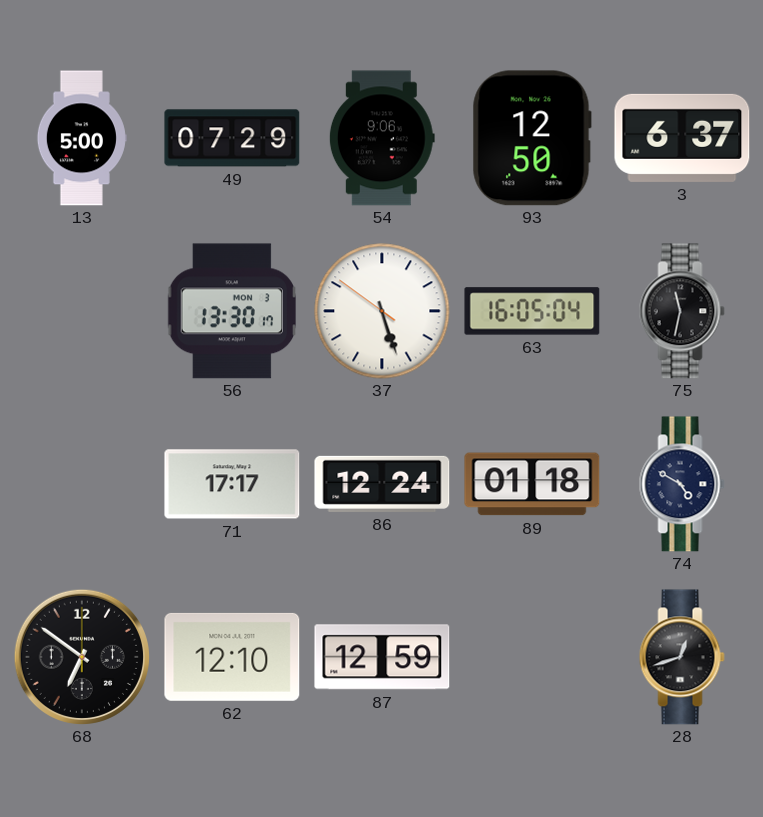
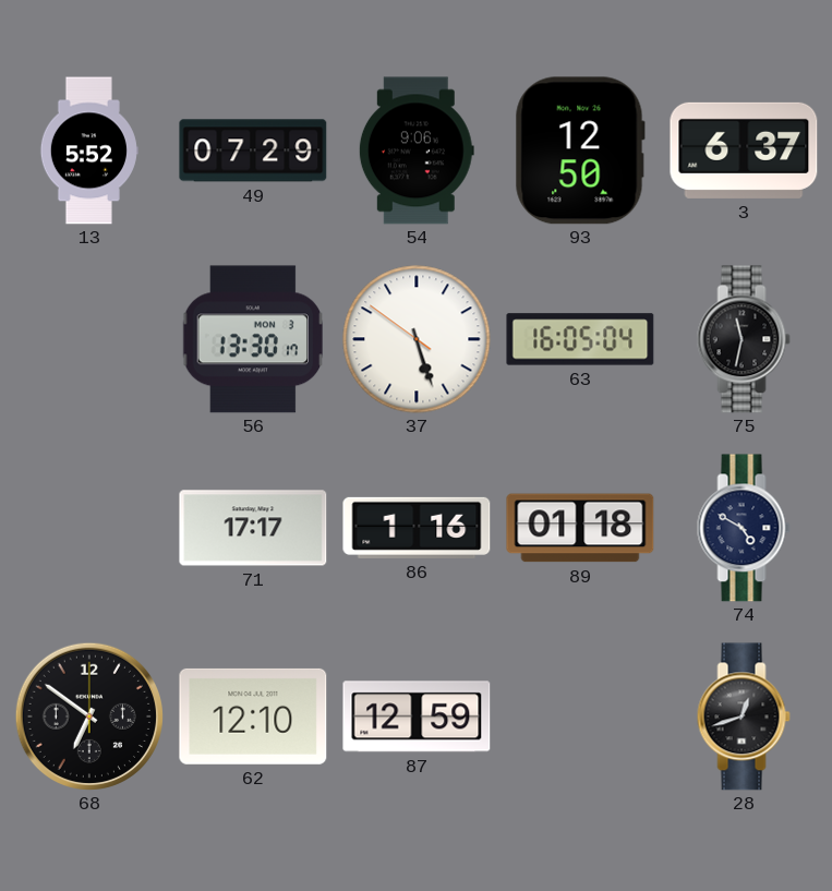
13: 5:00 -> 5:52
86: 12:24 -> 1:16
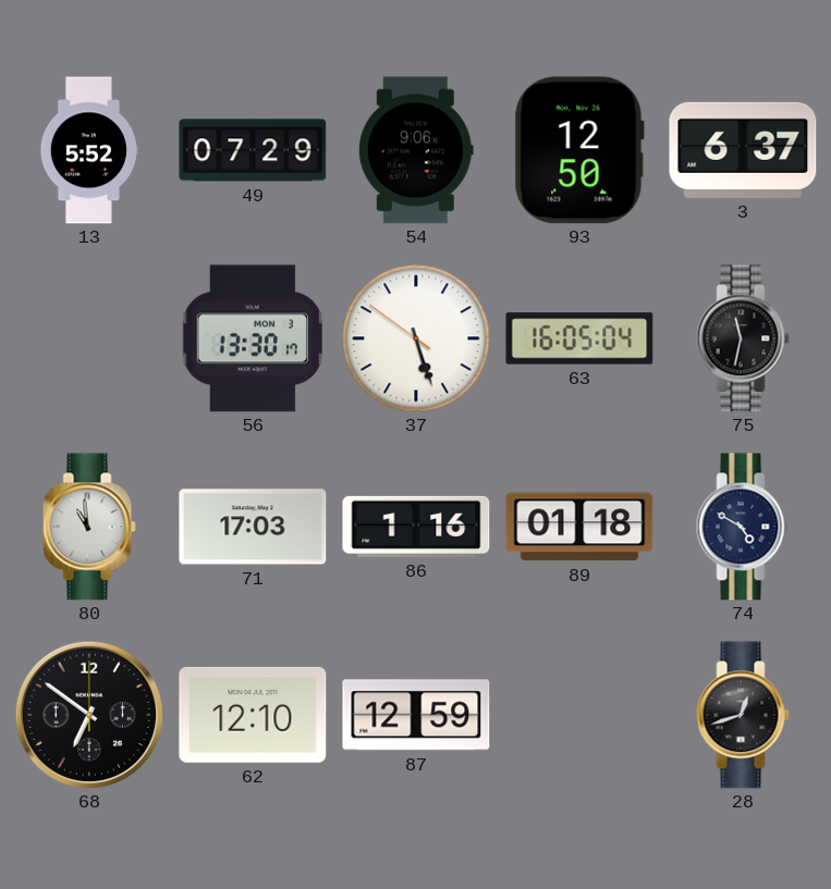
80: none -> 10:59
71: 17:17 -> 17:03
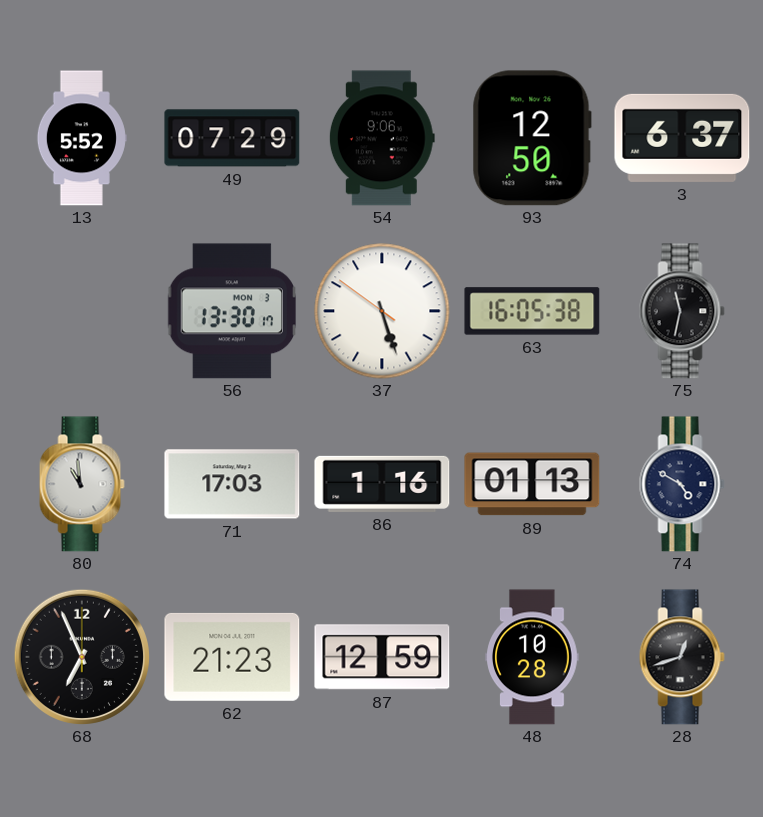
63: 16:05:04 -> 16:05:38
89: 01:18 -> 01:13
68: 6:51 -> 6:56
62: 12:10 -> 21:23
48: none -> 10:28
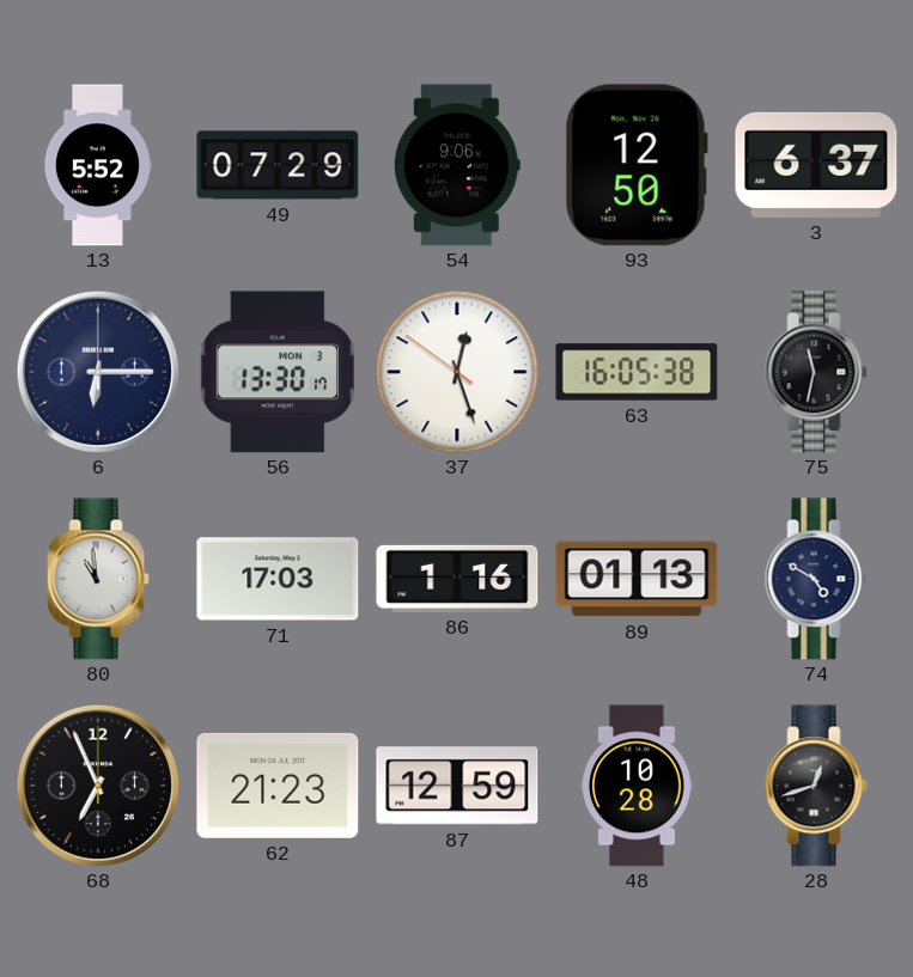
6: none -> 6:15
37: 5:26 -> 12:26
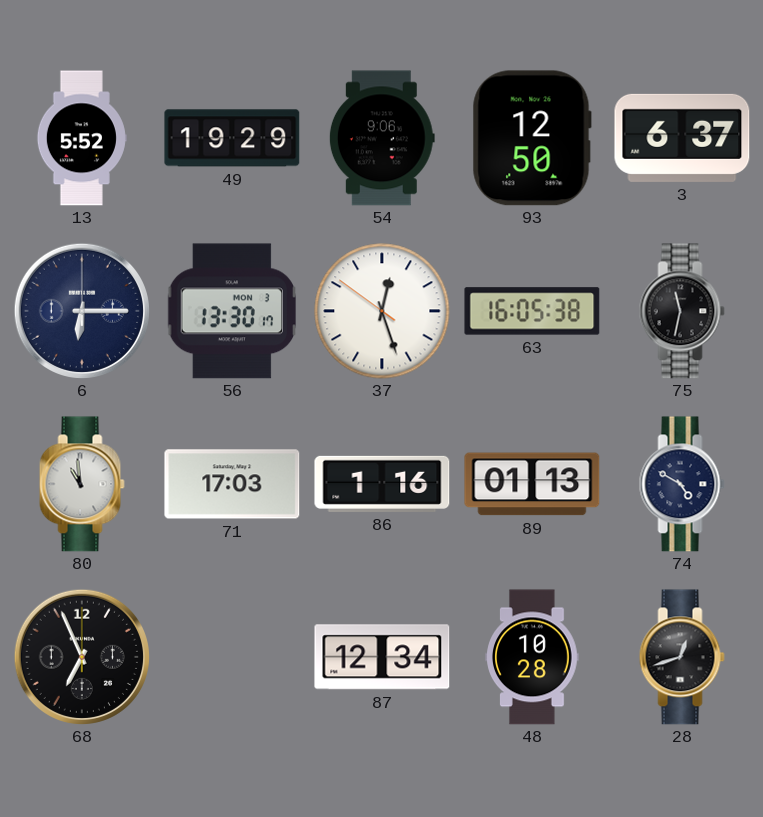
49: 07:29 -> 19:29
62: 21:23 -> none
87: 12:59 -> 12:34
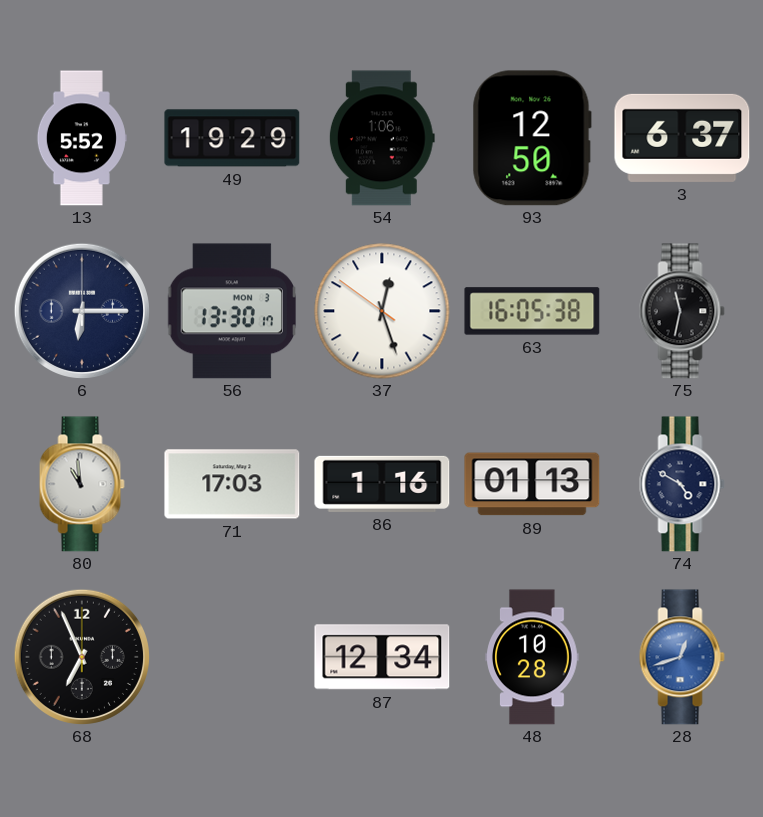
54: 9:06 -> 1:06
28 dial: black -> blue
